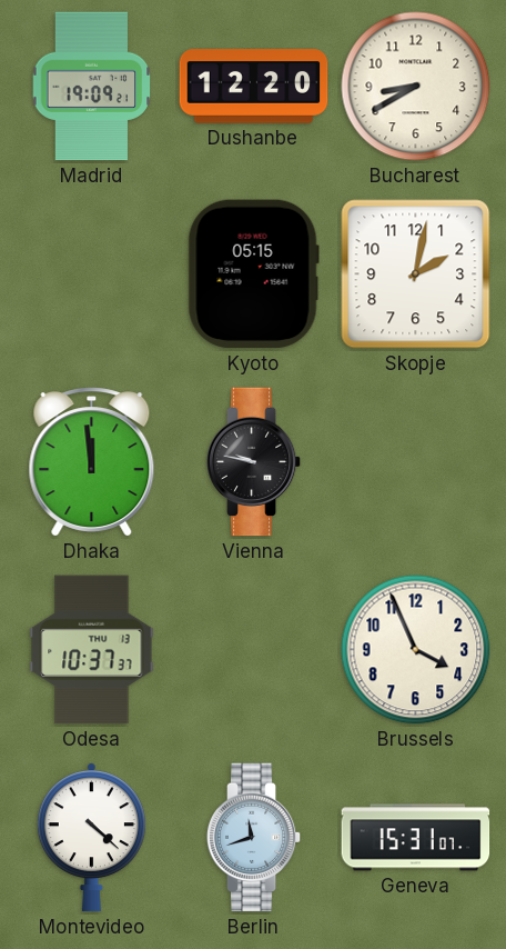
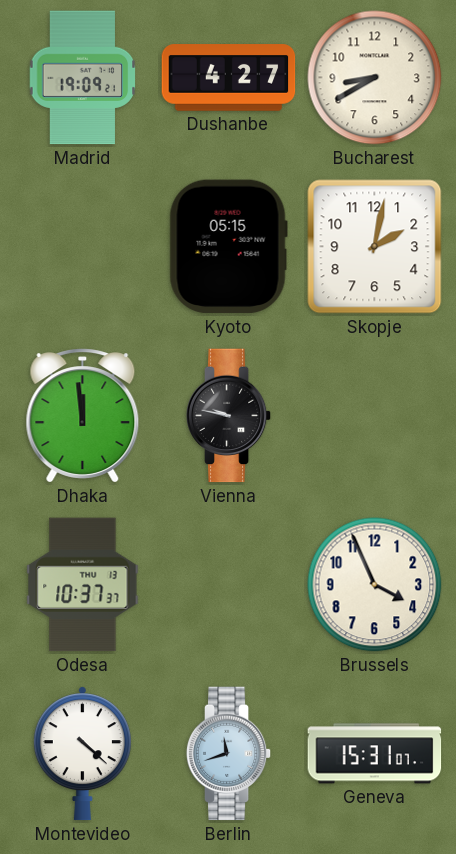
Dushanbe: 12:20 -> 4:27
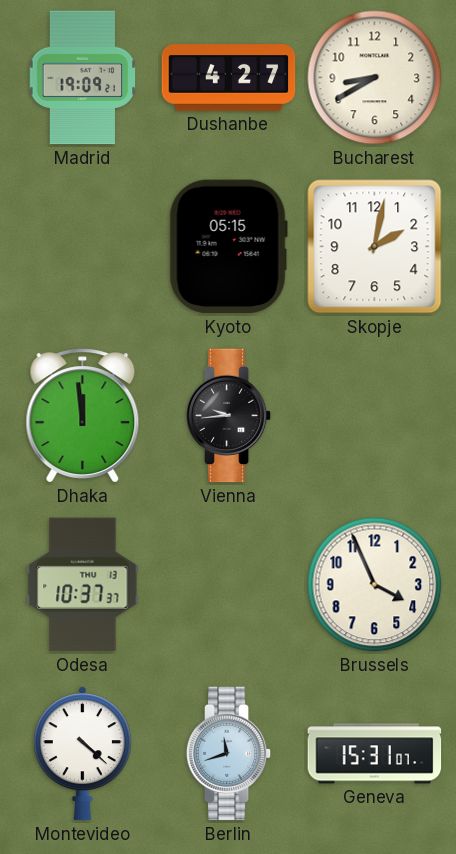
Vienna: 9:47 -> 9:44
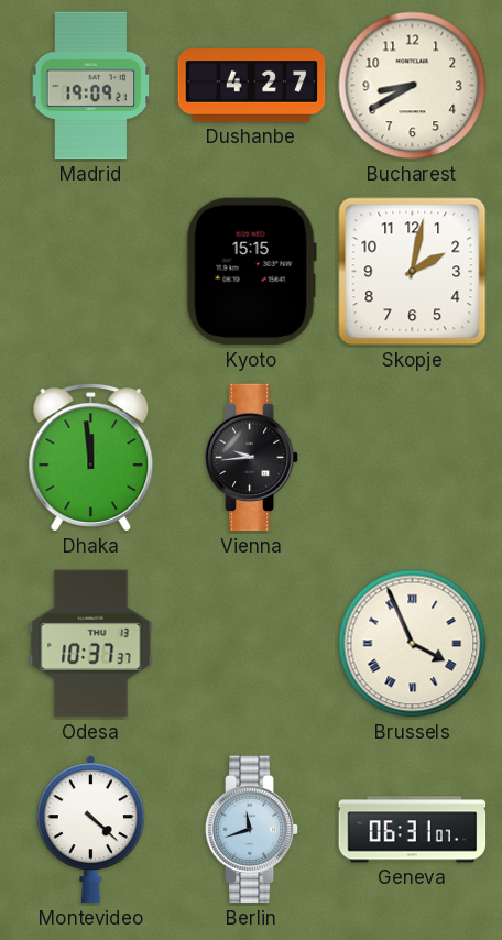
Kyoto: 05:15 -> 15:15
Brussels numerals: Arabic -> Roman
Geneva: 15:31 -> 06:31
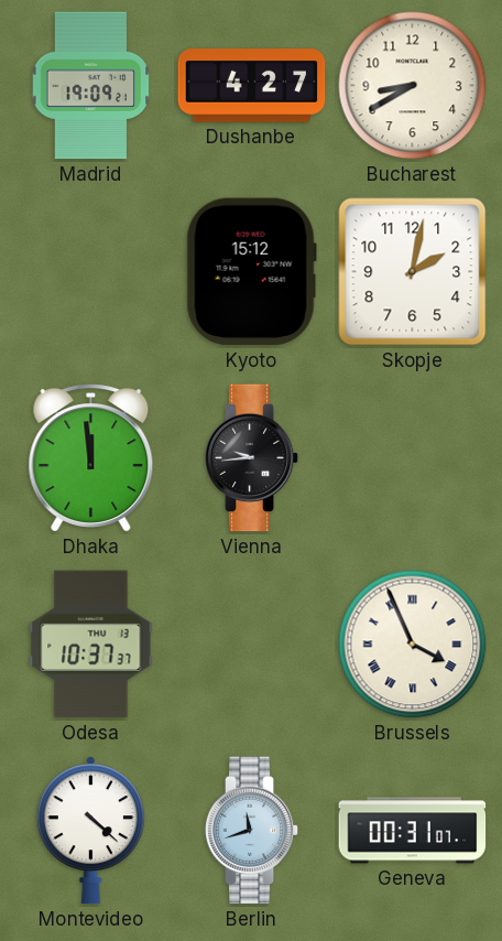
Kyoto: 15:15 -> 15:12
Geneva: 06:31 -> 00:31
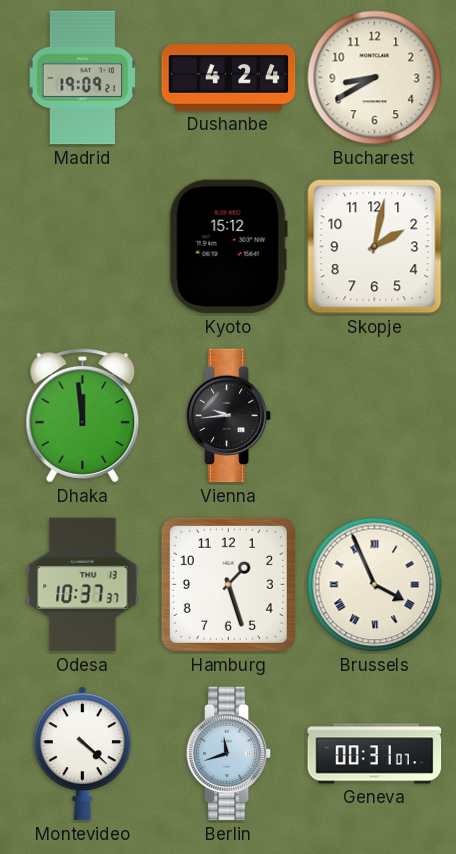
Dushanbe: 4:27 -> 4:24
Hamburg: none -> 1:27
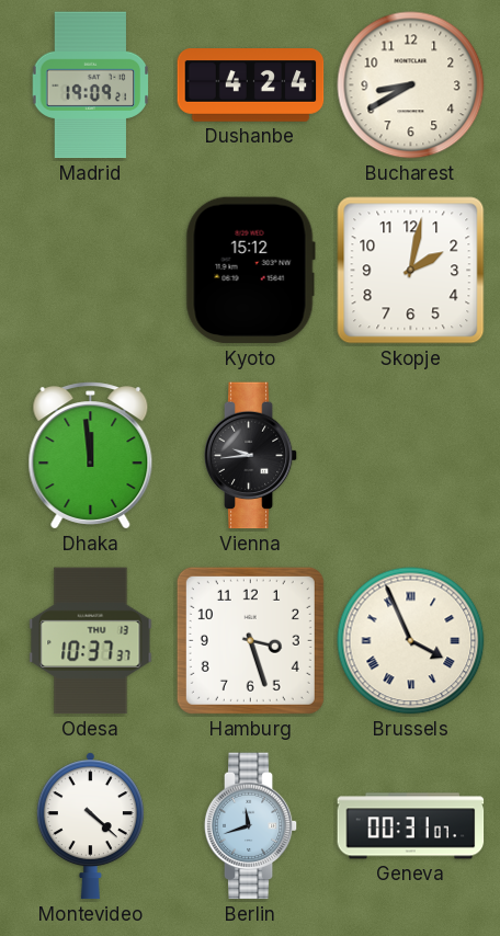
Hamburg: 1:27 -> 3:27
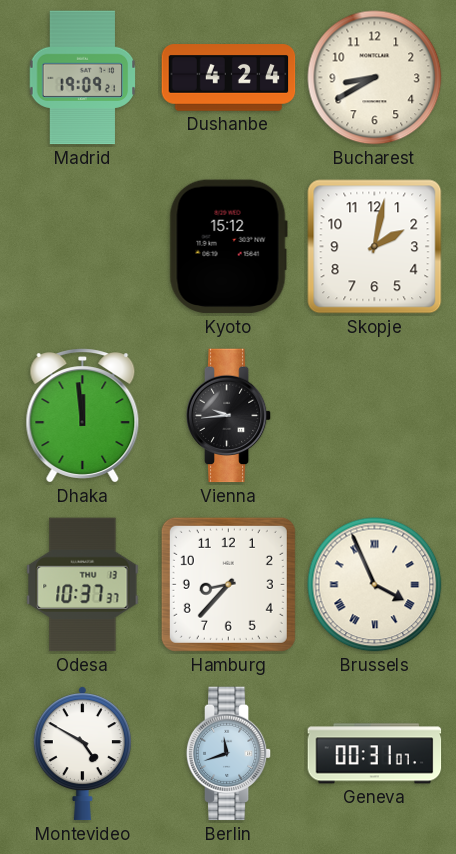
Hamburg: 3:27 -> 8:37
Montevideo: 4:22 -> 4:50
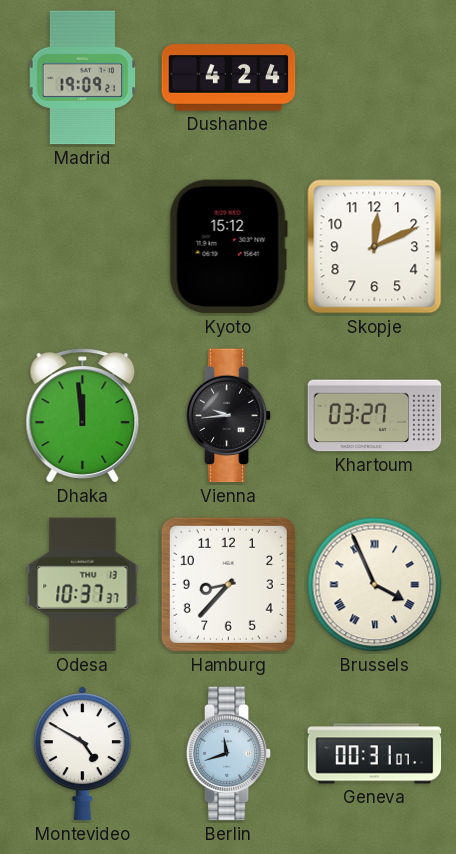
Bucharest: 8:40 -> none
Skopje: 2:02 -> 12:11
Khartoum: none -> 03:27
